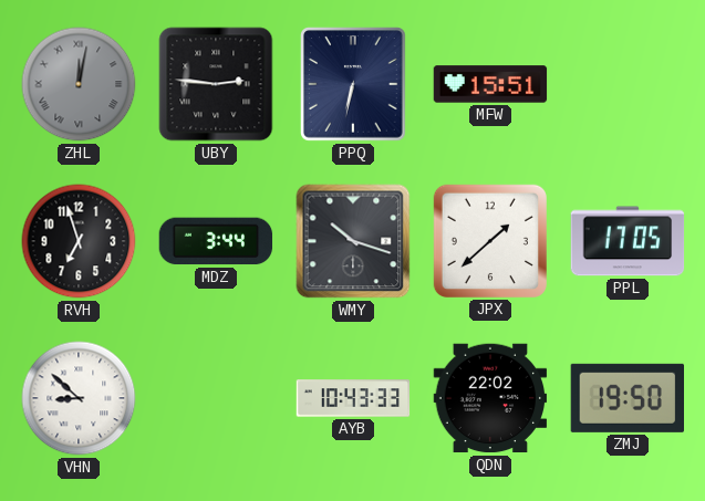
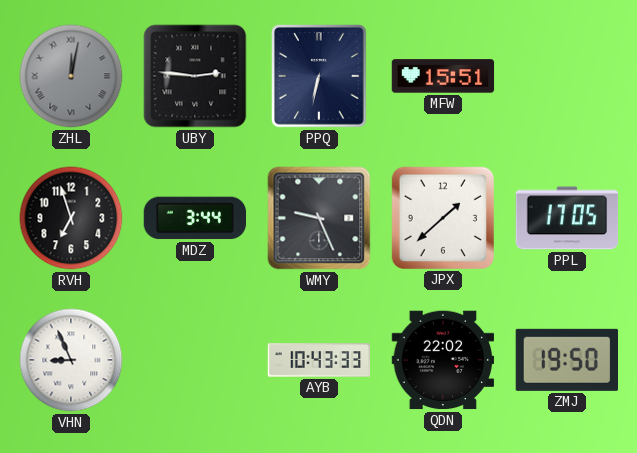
WMY: 10:18 -> 9:26
VHN: 8:52 -> 8:56
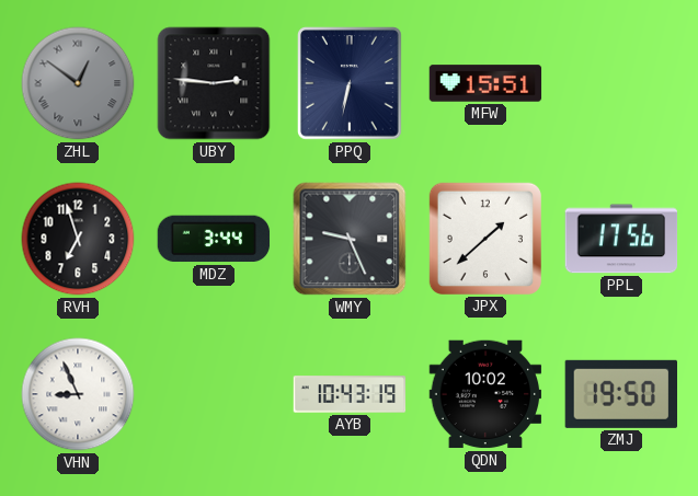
ZHL: 12:02 -> 12:51
PPL: 17:05 -> 17:56
AYB: 10:43:33 -> 10:43:19
QDN: 22:02 -> 10:02
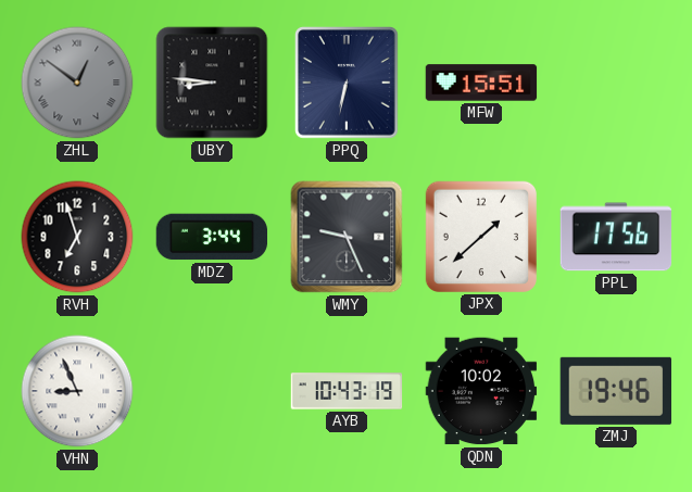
UBY: 2:46 -> 8:46
ZMJ: 19:50 -> 19:46
